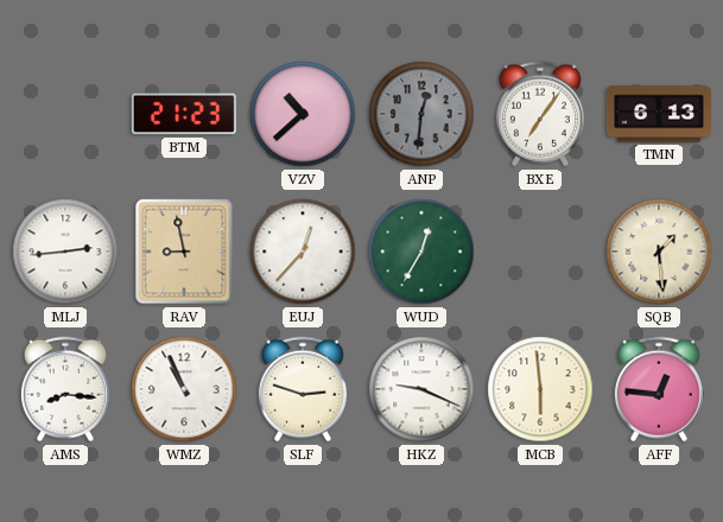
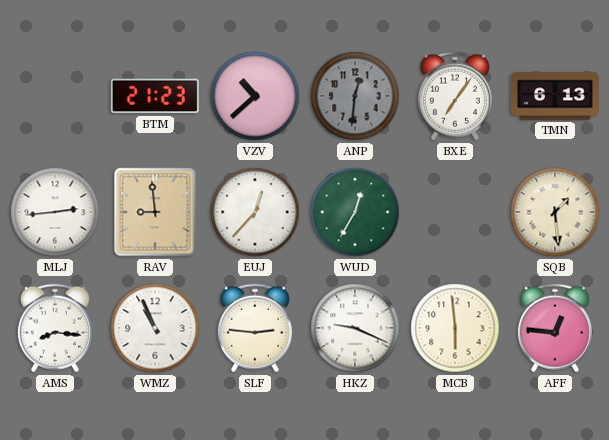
RAV: 8:58 -> 8:59
SLF: 2:48 -> 2:46
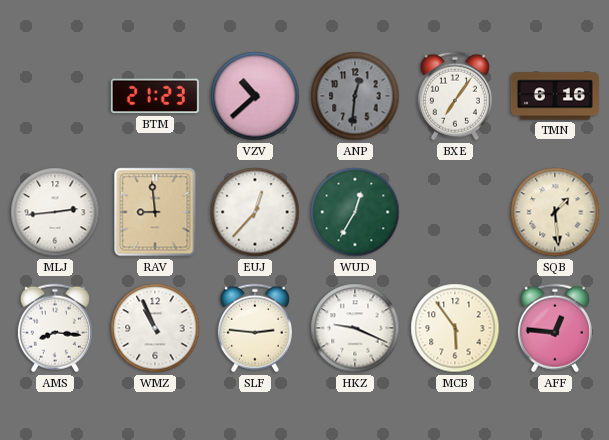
TMN: 6:13 -> 6:16
MCB: 5:59 -> 5:54
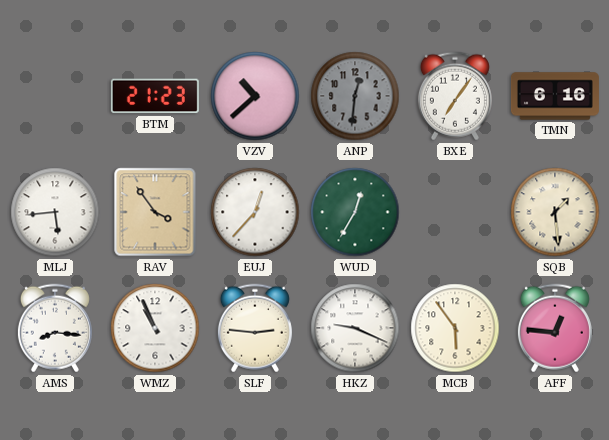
MLJ: 2:44 -> 5:44
RAV: 8:59 -> 3:54
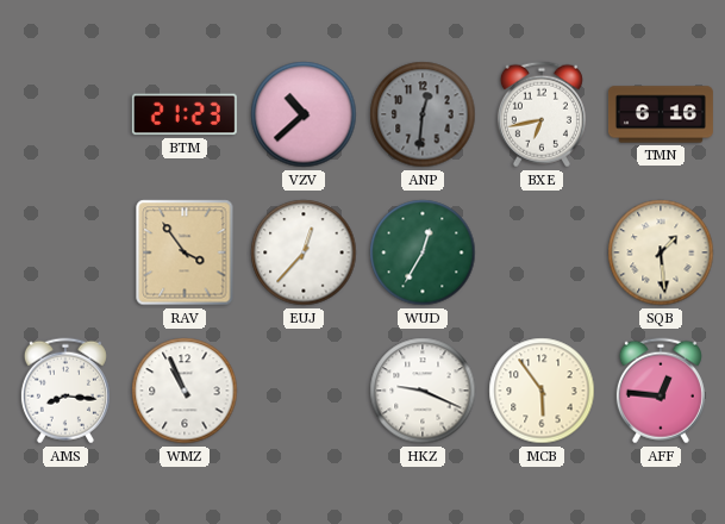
BXE: 7:06 -> 6:43
MLJ: 5:44 -> none
SLF: 2:46 -> none
